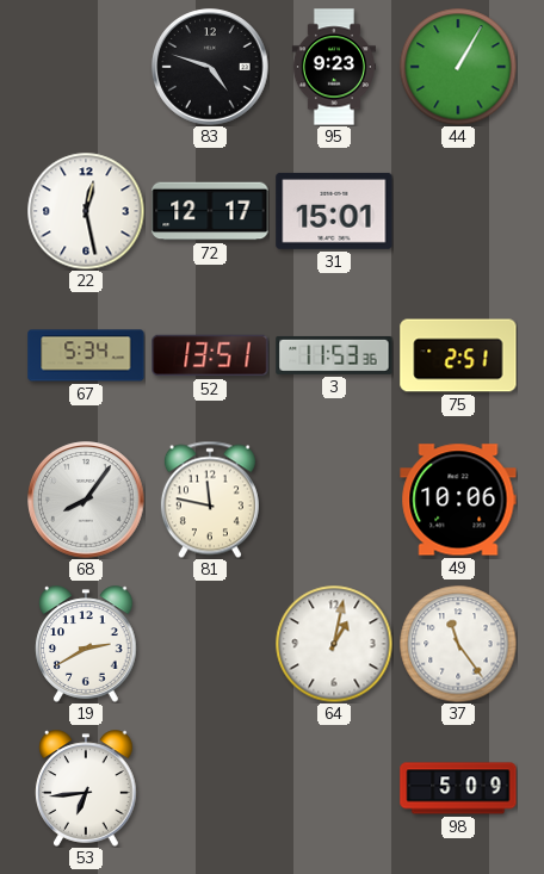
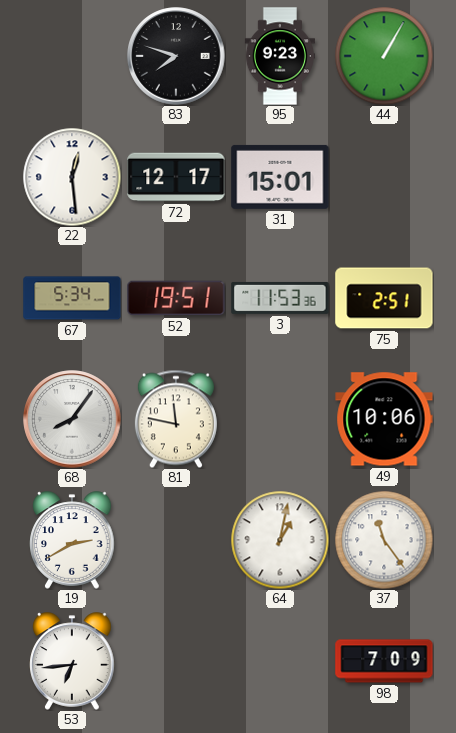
83: 4:48 -> 7:48
22: 12:28 -> 12:29
52: 13:51 -> 19:51
98: 5:09 -> 7:09
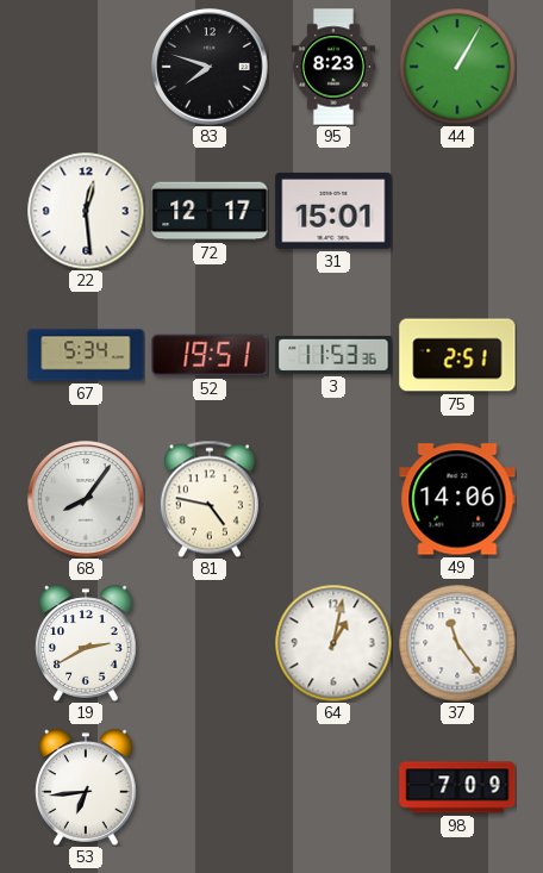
95: 9:23 -> 8:23
81: 11:47 -> 4:47
49: 10:06 -> 14:06
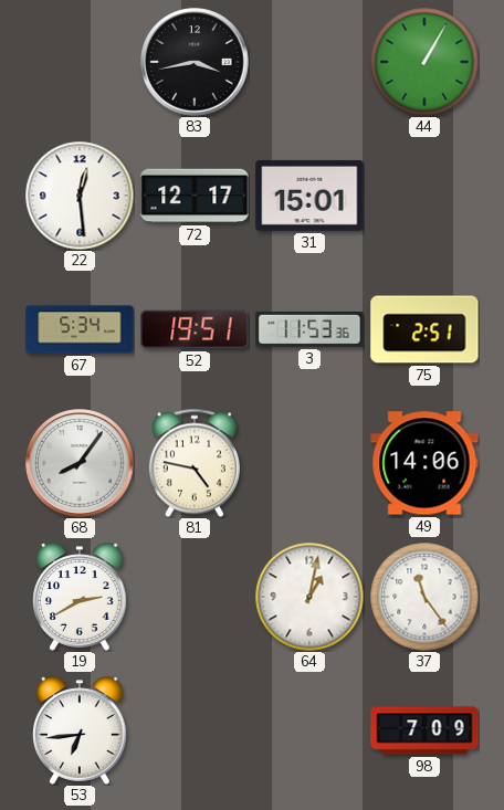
83: 7:48 -> 3:43
95: 8:23 -> none
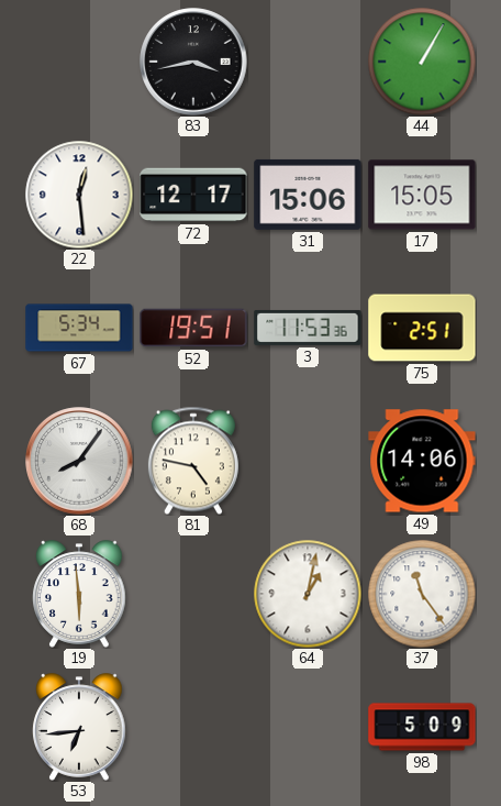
31: 15:01 -> 15:06
17: none -> 15:05
19: 2:40 -> 5:59
98: 7:09 -> 5:09
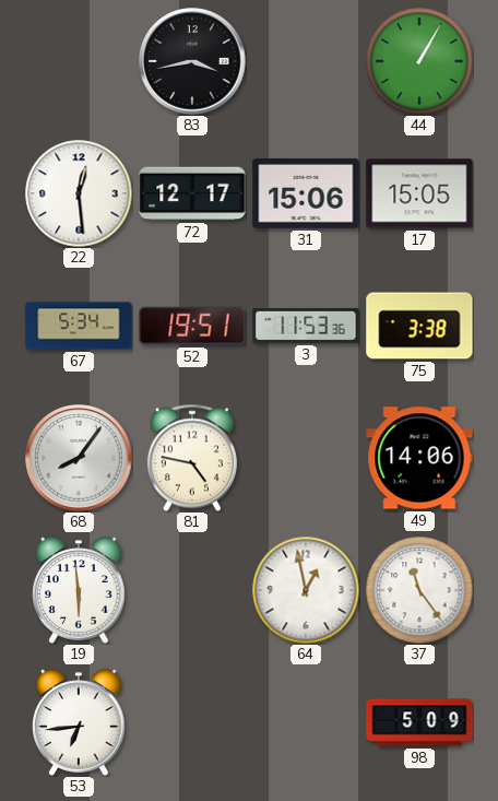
75: 2:51 -> 3:38
64: 1:02 -> 12:58
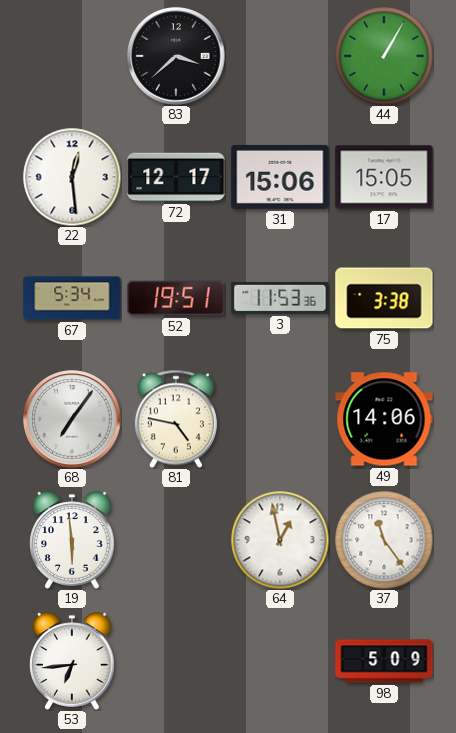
83: 3:43 -> 3:38
68: 8:06 -> 7:06
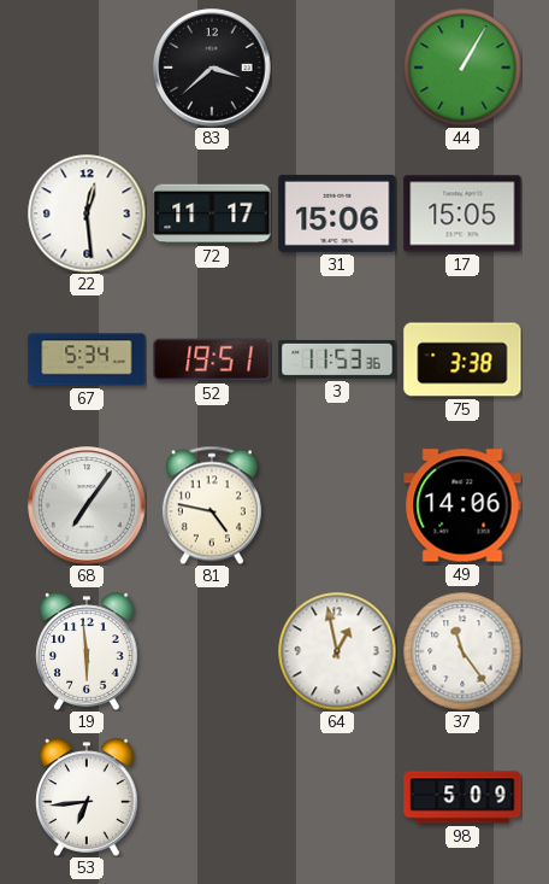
72: 12:17 -> 11:17
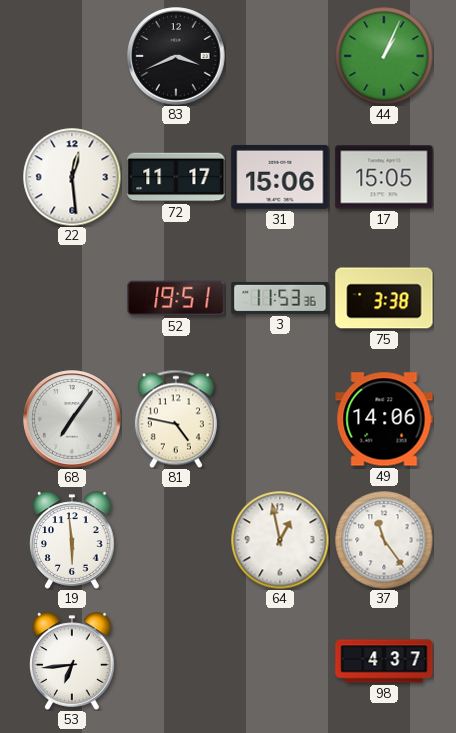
83: 3:38 -> 3:41
44: 1:05 -> 1:04
67: 5:34 -> none
98: 5:09 -> 4:37
